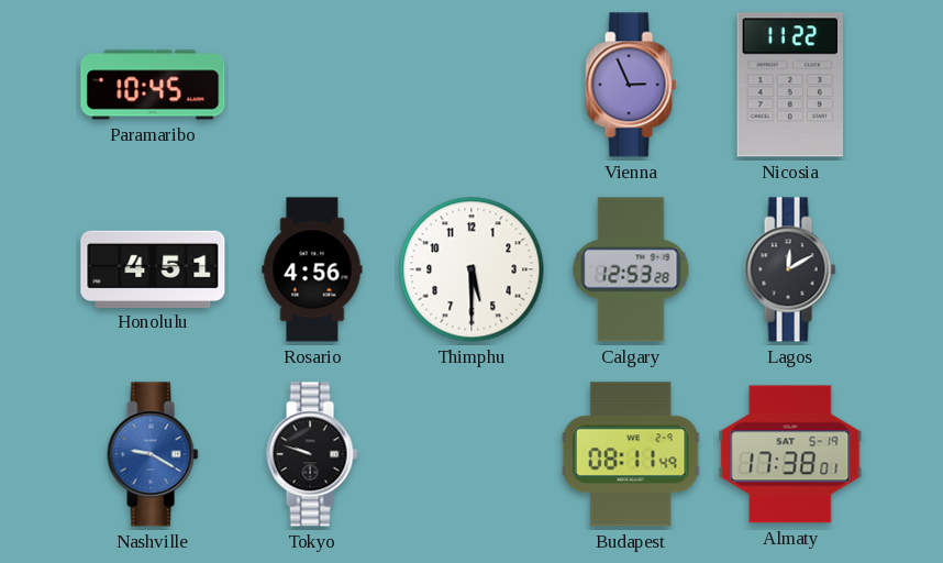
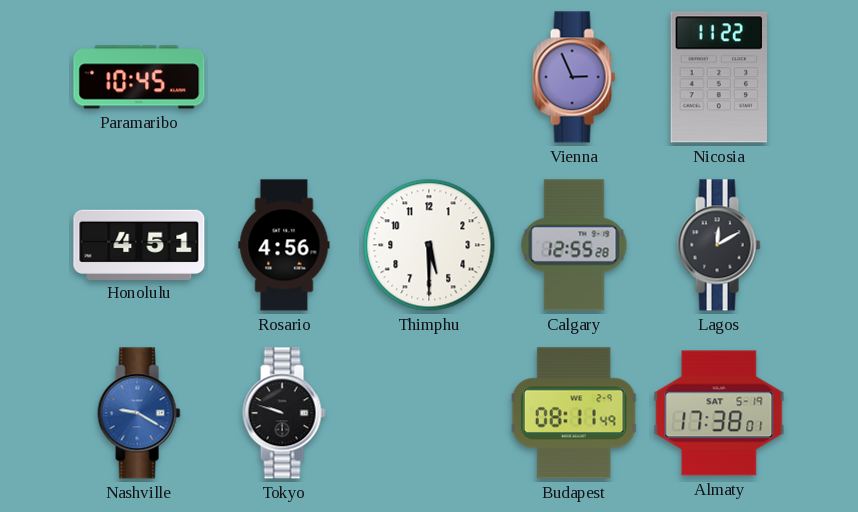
Calgary: 12:53 -> 12:55
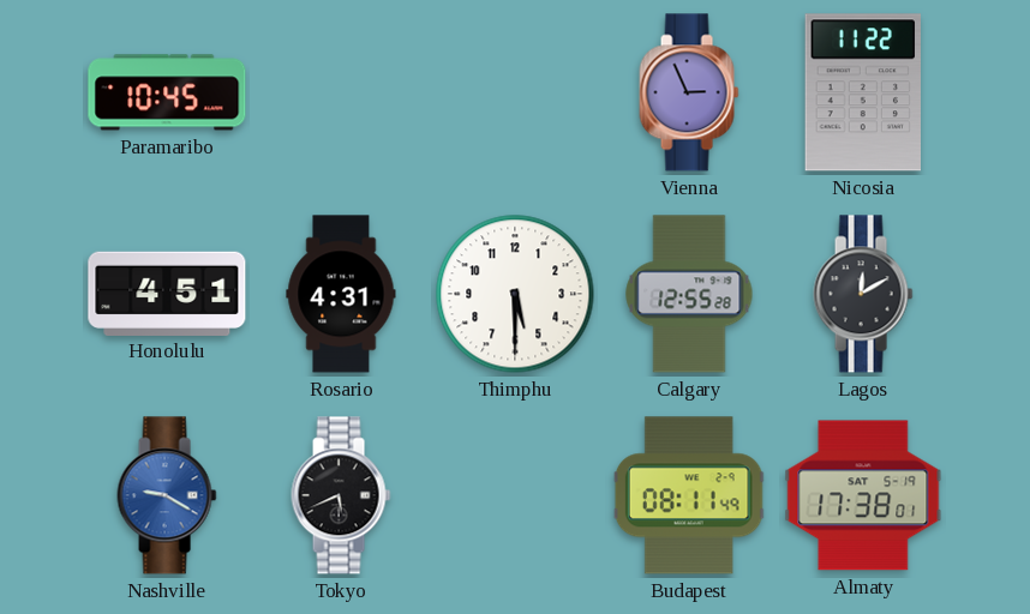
Rosario: 4:56 -> 4:31
Tokyo: 9:48 -> 5:41
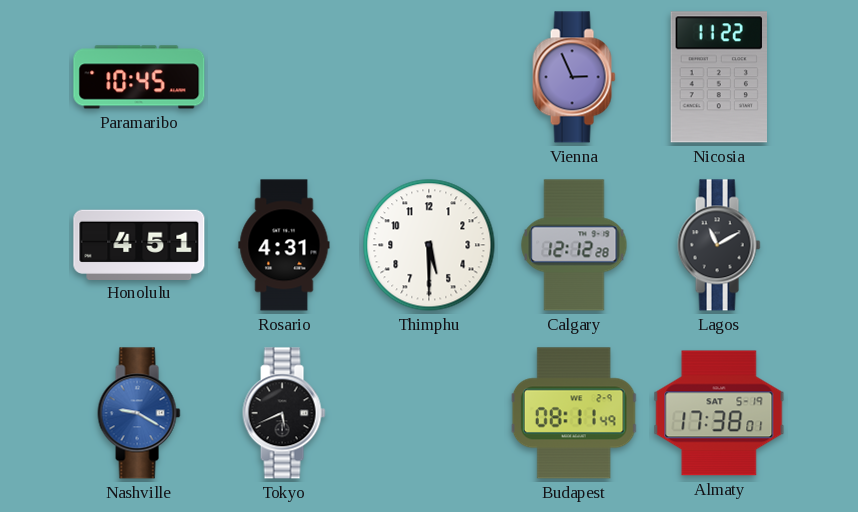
Calgary: 12:55 -> 12:12
Lagos: 12:10 -> 11:10
